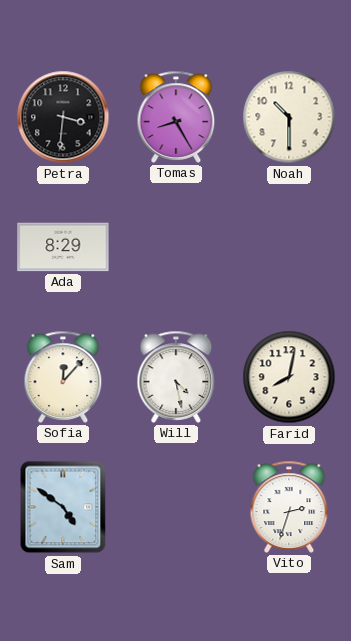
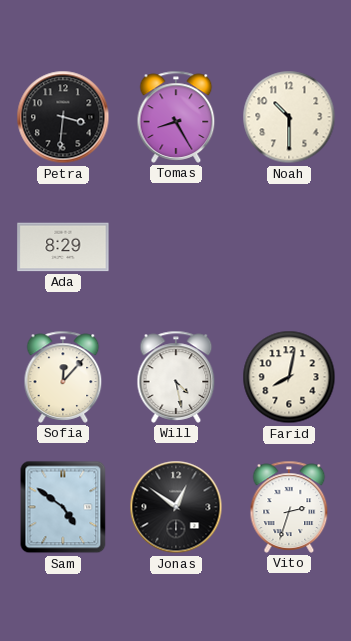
Jonas: none -> 12:51
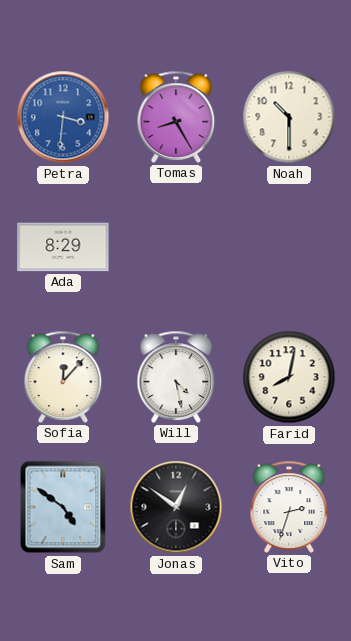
Petra dial: black -> blue
